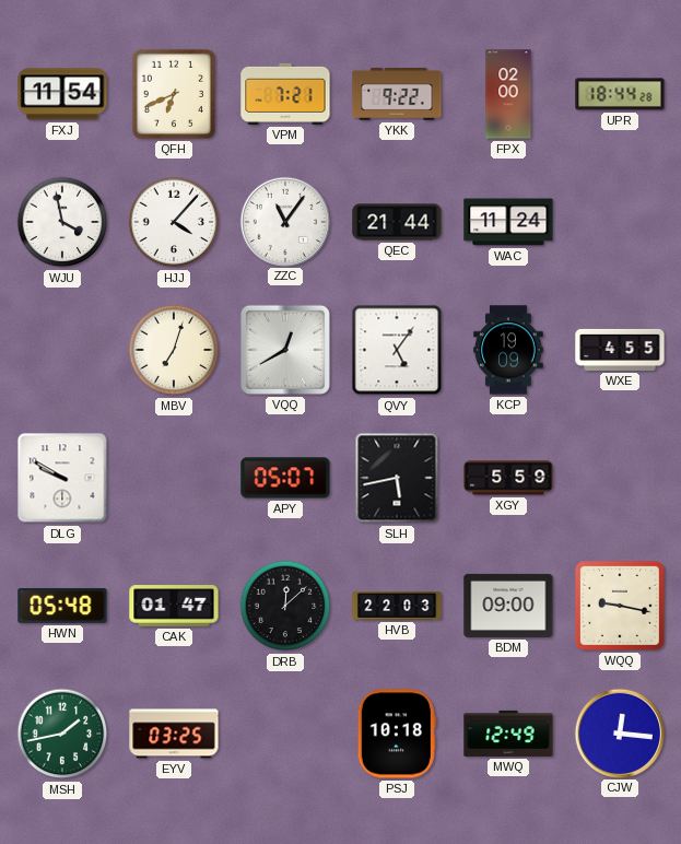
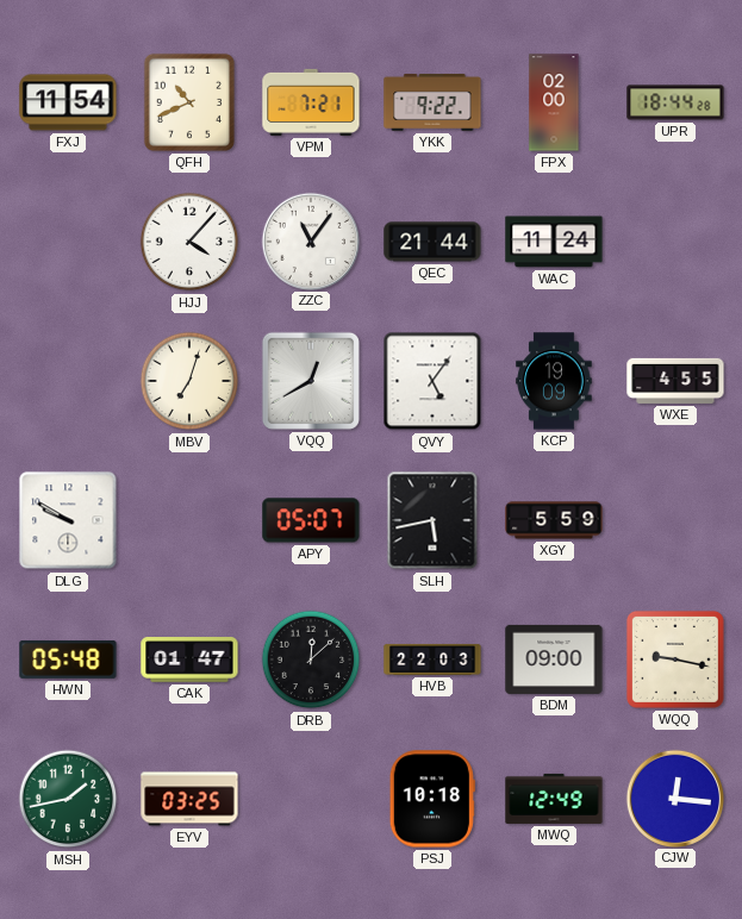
QFH: 6:41 -> 10:41
WJU: 3:58 -> none
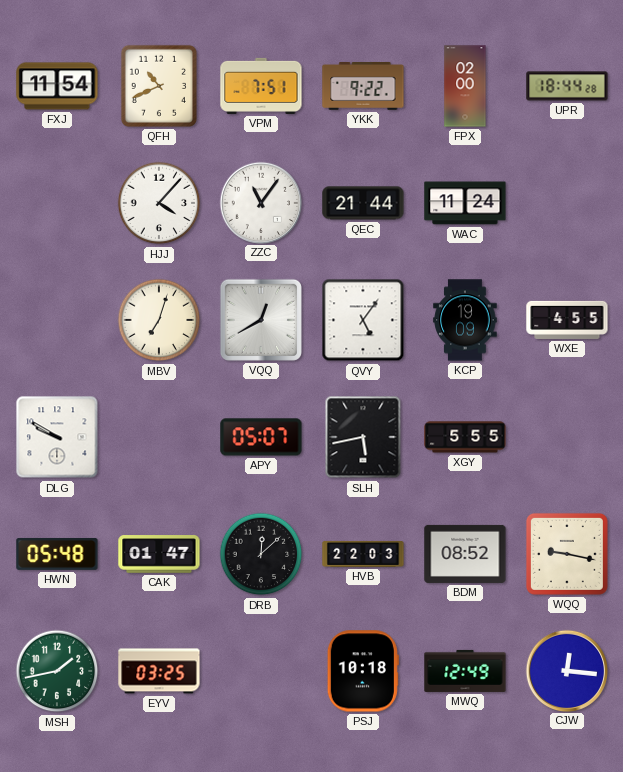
VPM: 7:21 -> 7:51
XGY: 5:59 -> 5:55
BDM: 09:00 -> 08:52
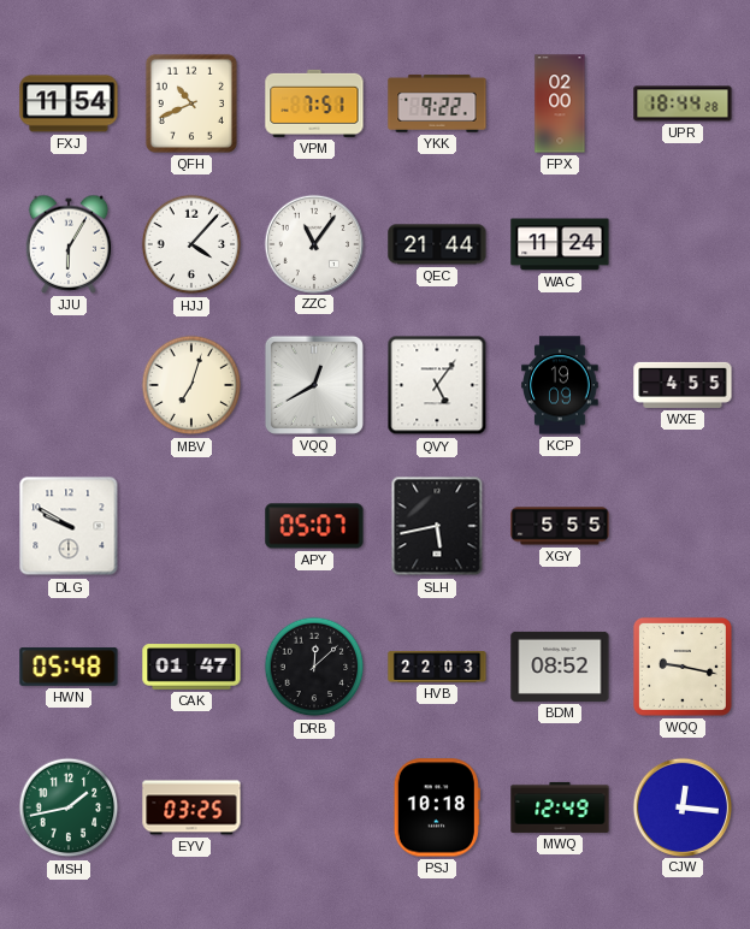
JJU: none -> 6:05
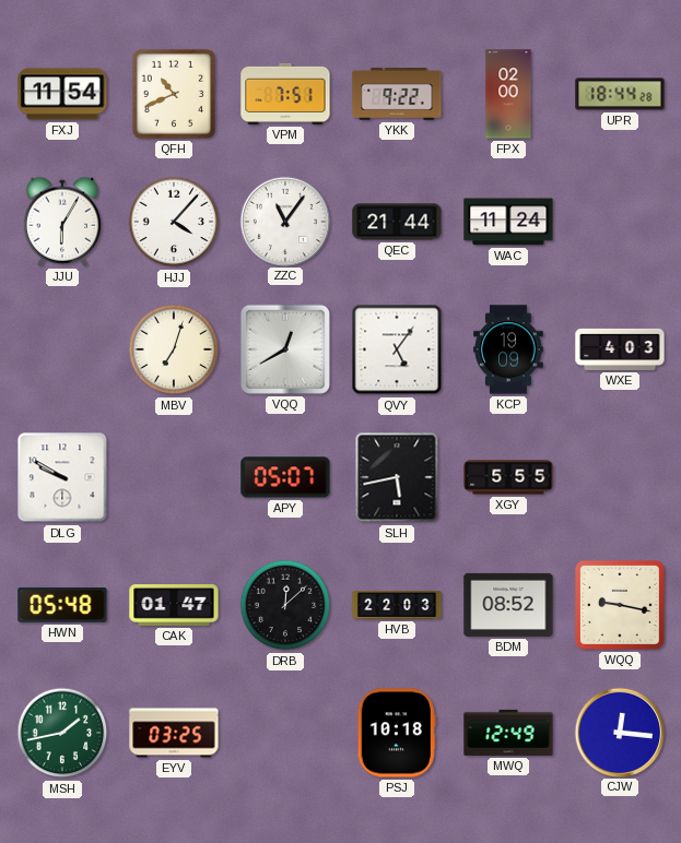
WXE: 4:55 -> 4:03
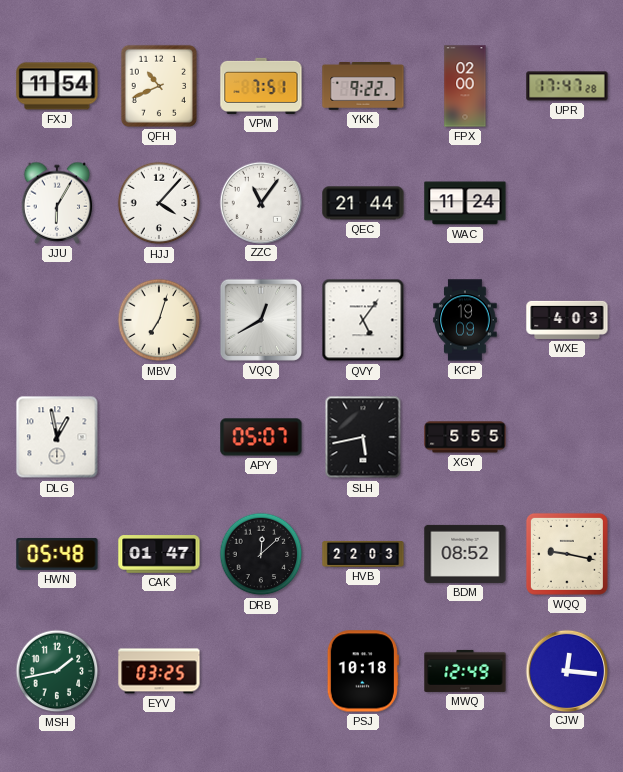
UPR: 18:44 -> 17:47
DLG: 9:50 -> 12:58
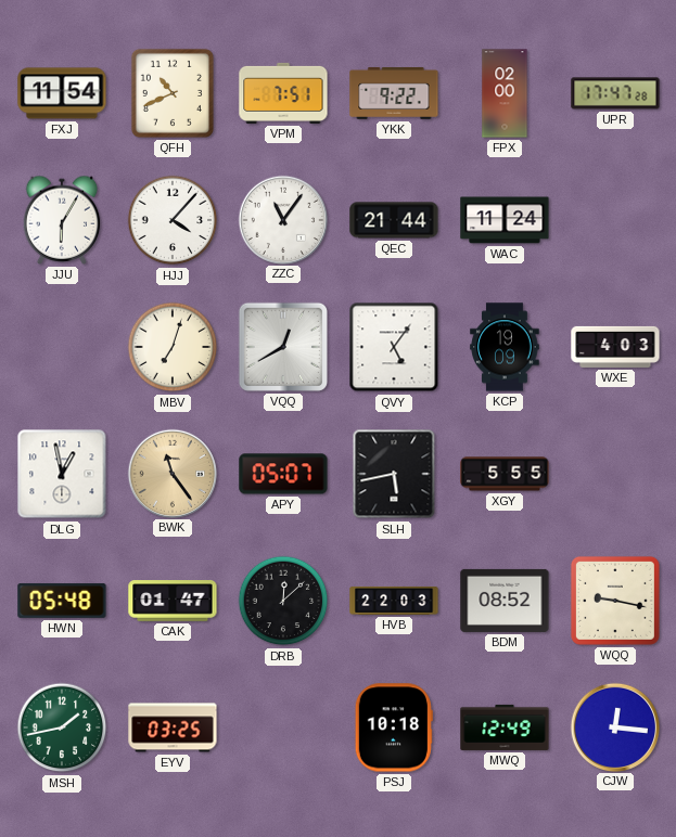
BWK: none -> 11:24
